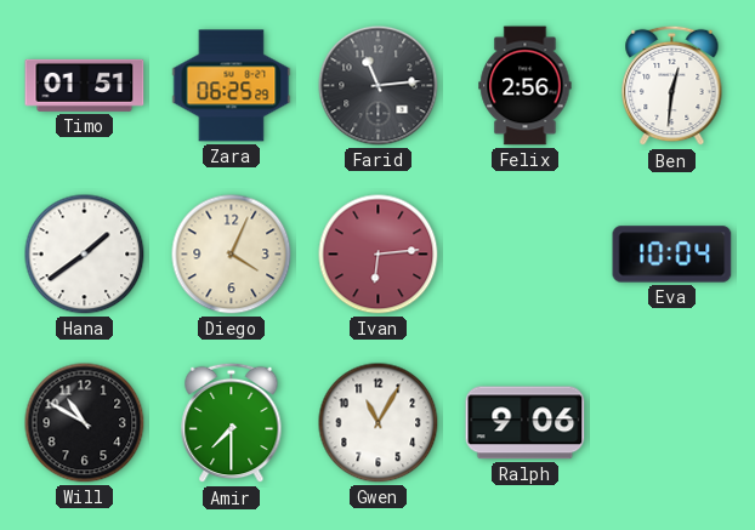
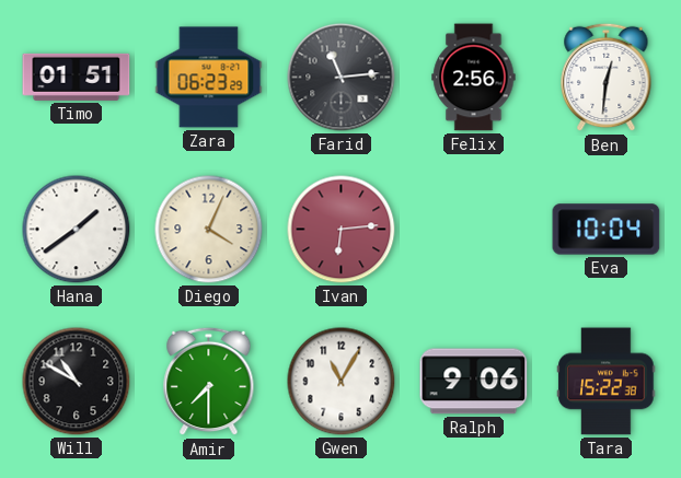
Zara: 06:25 -> 06:23
Tara: none -> 15:22
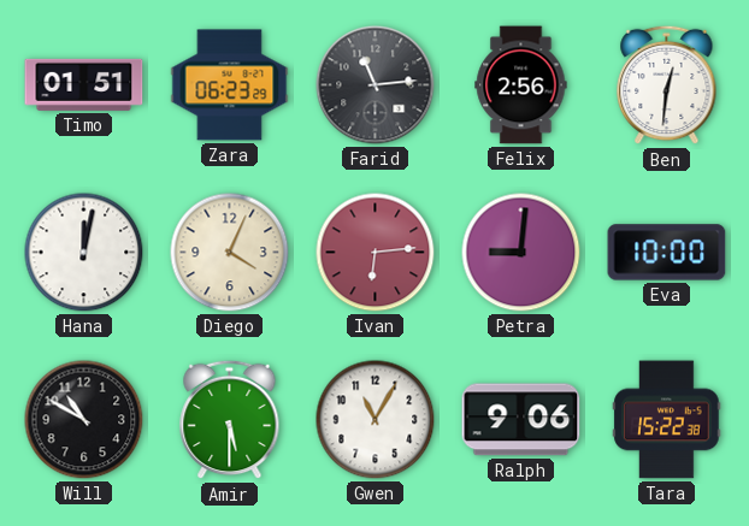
Hana: 1:39 -> 12:02
Petra: none -> 9:01
Eva: 10:04 -> 10:00
Amir: 7:30 -> 5:30
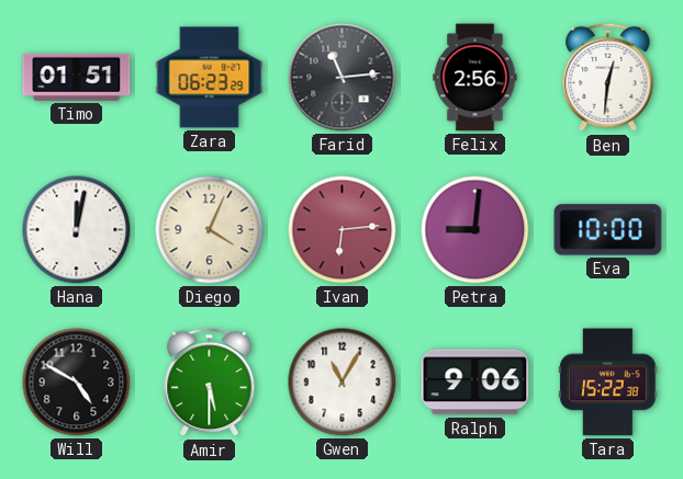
Will: 10:50 -> 4:50
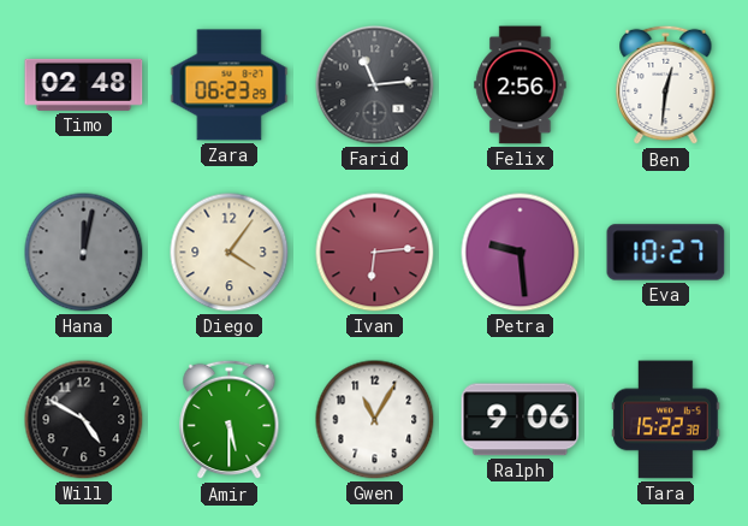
Timo: 01:51 -> 02:48
Hana dial: white -> grey
Diego: 4:04 -> 4:06
Petra: 9:01 -> 9:29
Eva: 10:00 -> 10:27
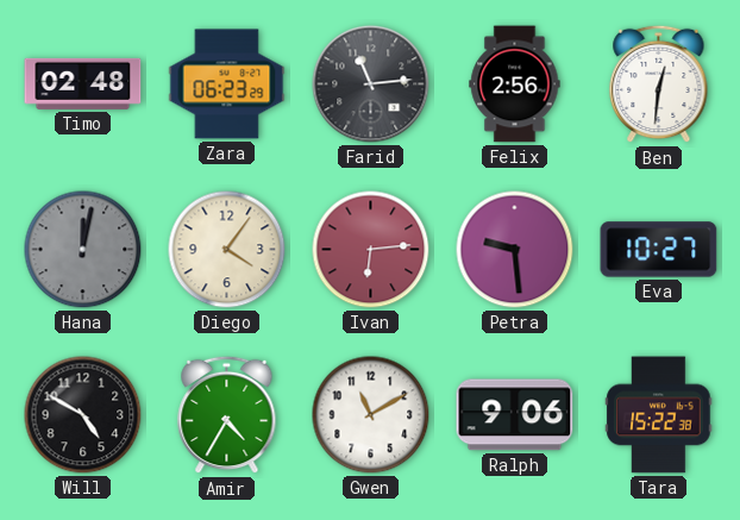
Amir: 5:30 -> 4:35
Gwen: 11:05 -> 11:10
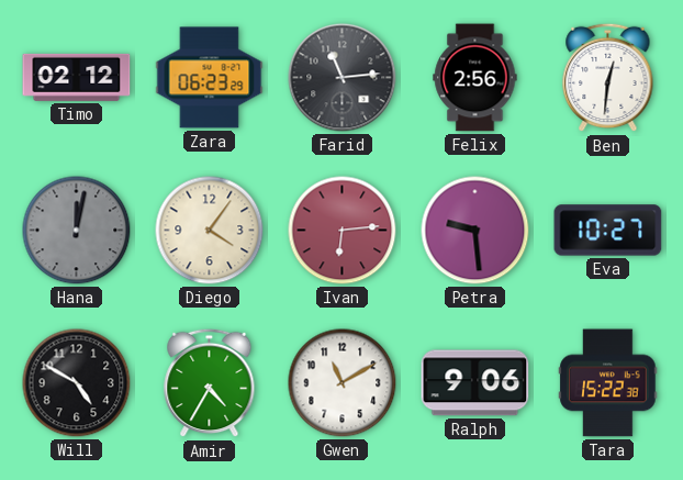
Timo: 02:48 -> 02:12
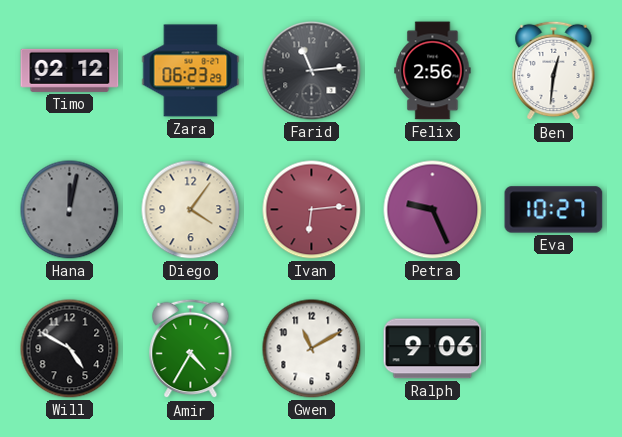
Petra: 9:29 -> 9:26
Tara: 15:22 -> none
